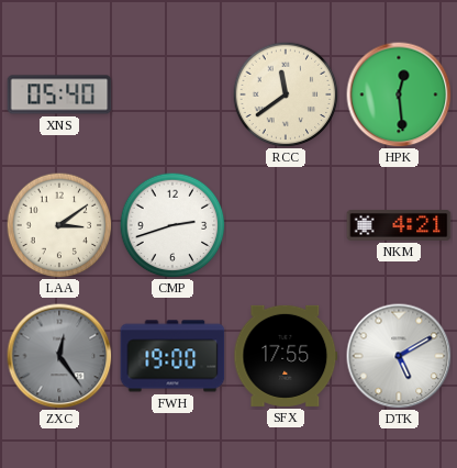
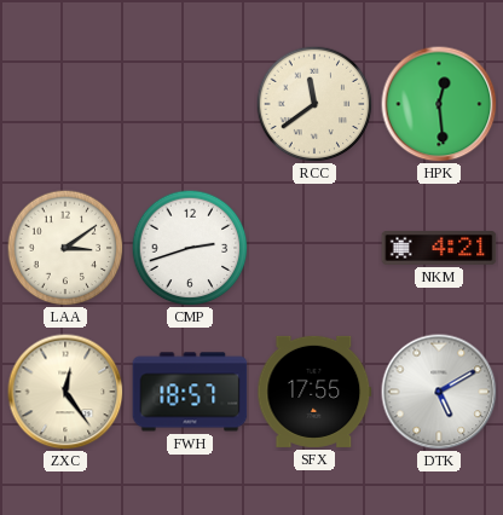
XNS: 05:40 -> none
ZXC dial: grey -> cream
FWH: 19:00 -> 18:57
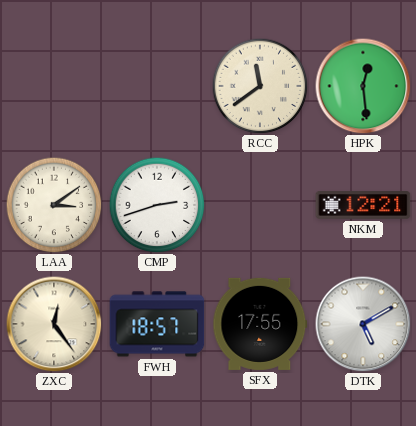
NKM: 4:21 -> 12:21
